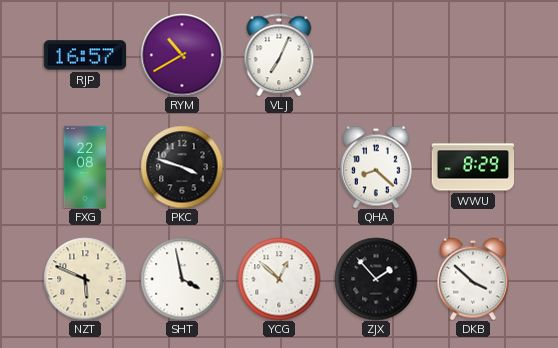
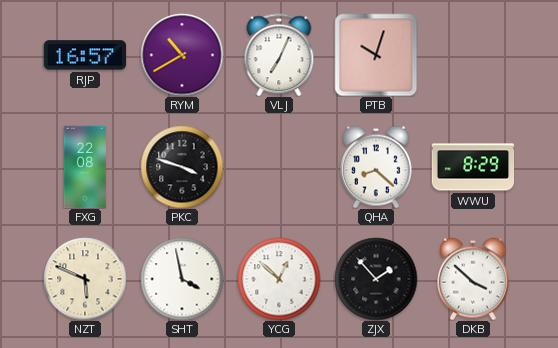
PTB: none -> 10:03
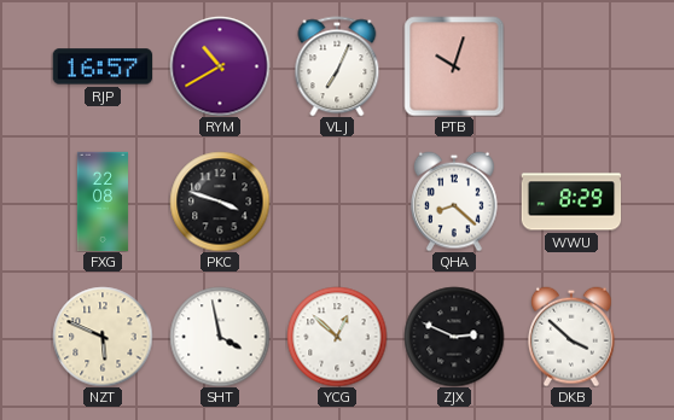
ZJX: 1:53 -> 2:49
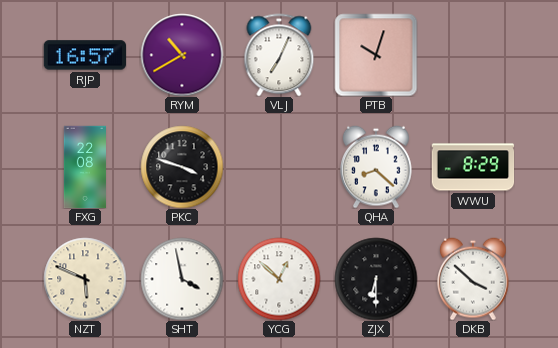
ZJX: 2:49 -> 6:30
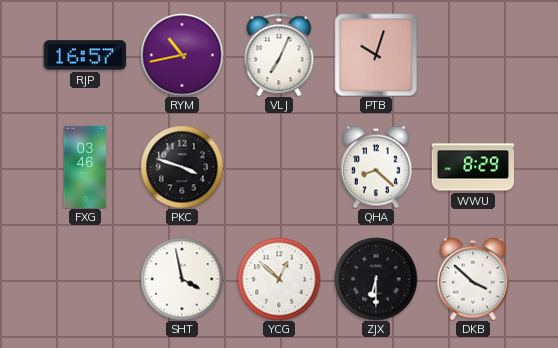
RYM: 10:40 -> 10:43
FXG: 22:08 -> 03:46
NZT: 5:49 -> none
